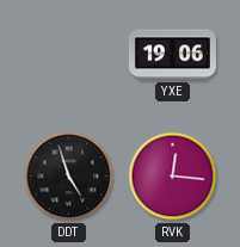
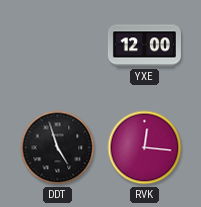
YXE: 19:06 -> 12:00
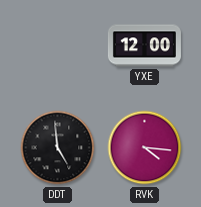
DDT: 4:57 -> 4:59
RVK: 12:16 -> 4:16
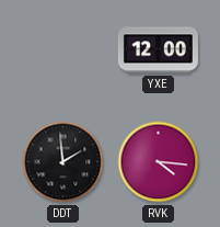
DDT: 4:59 -> 1:59
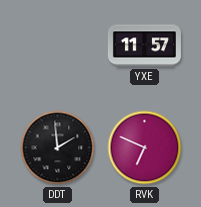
YXE: 12:00 -> 11:57
RVK: 4:16 -> 6:49
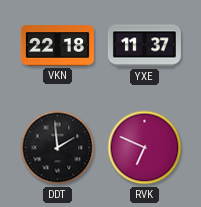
VKN: none -> 22:18
YXE: 11:57 -> 11:37
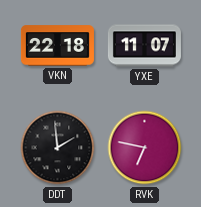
YXE: 11:37 -> 11:07
RVK: 6:49 -> 6:47
